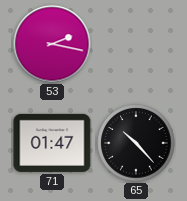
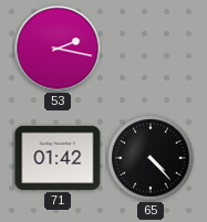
71: 01:47 -> 01:42
65: 10:23 -> 4:23
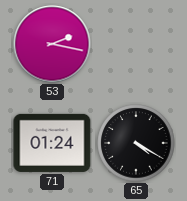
71: 01:42 -> 01:24
65: 4:23 -> 4:20
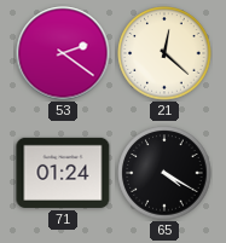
53: 2:17 -> 2:21
21: none -> 12:22
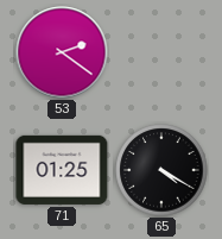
21: 12:22 -> none
71: 01:24 -> 01:25
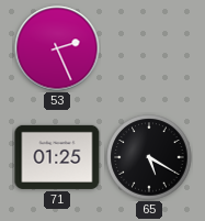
53: 2:21 -> 2:26
65: 4:20 -> 5:20
